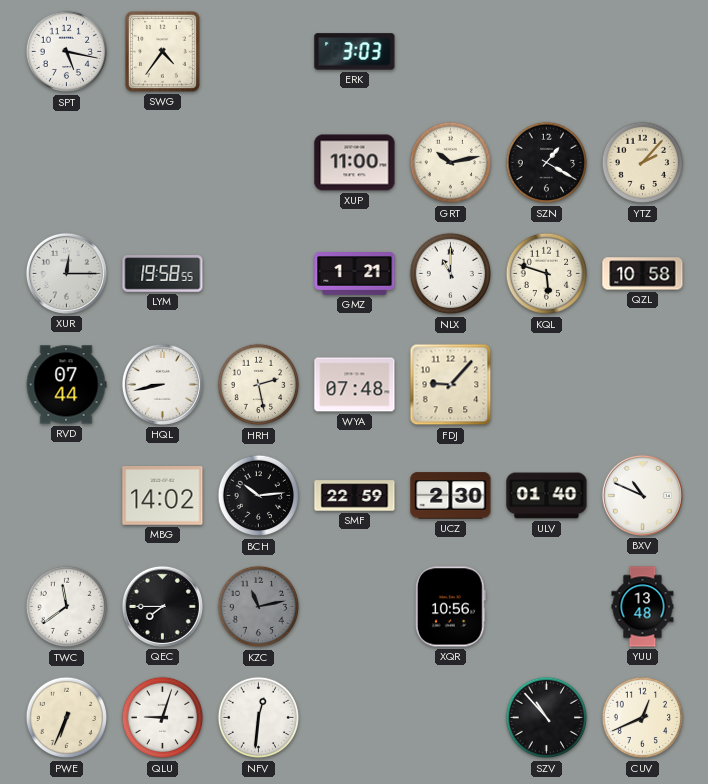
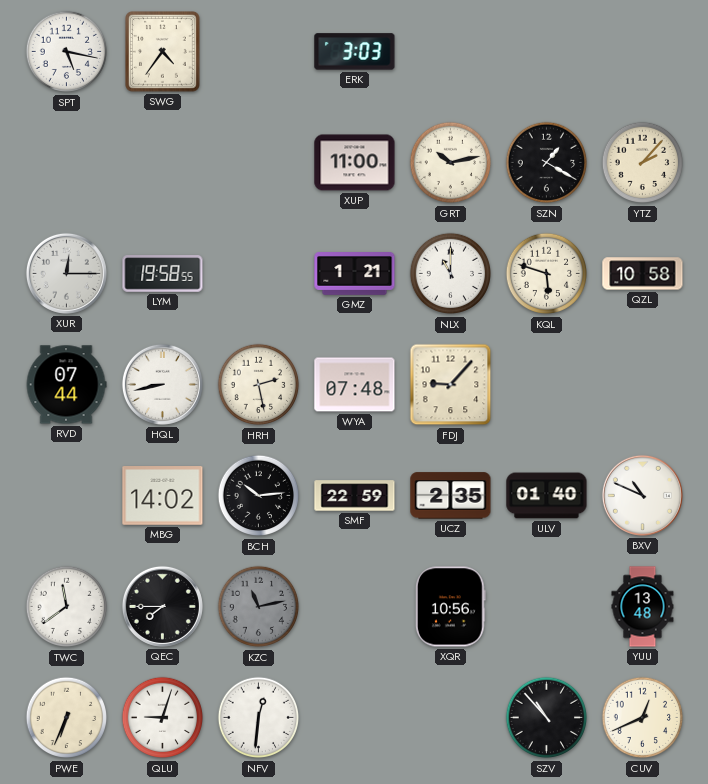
UCZ: 2:30 -> 2:35
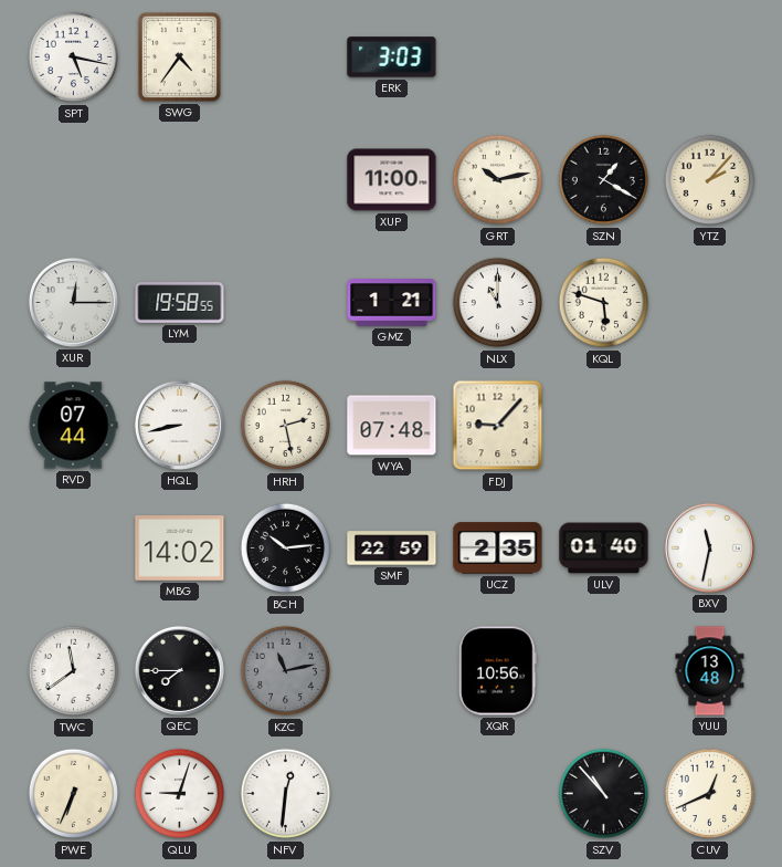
QZL: 10:58 -> none
BXV: 10:49 -> 11:32
